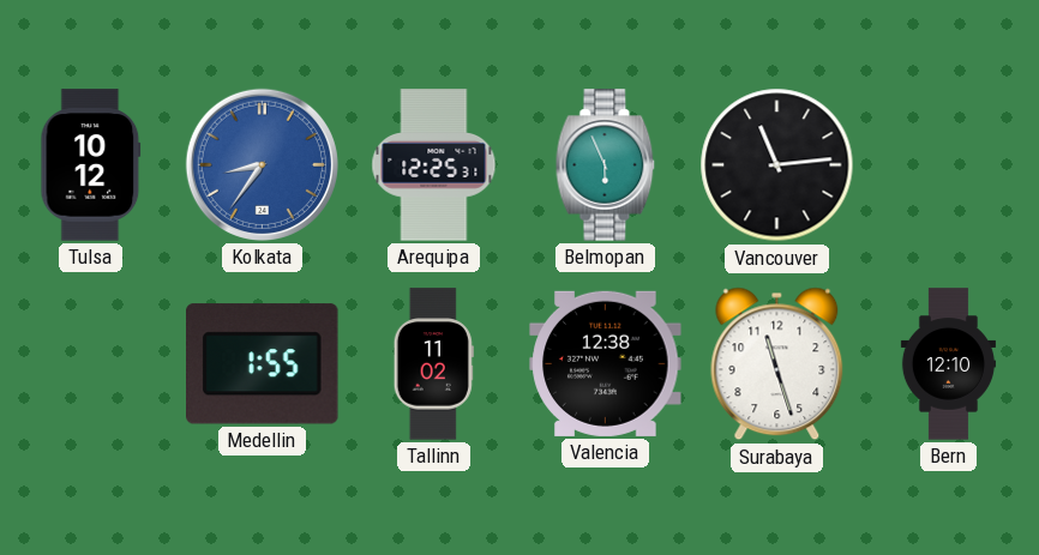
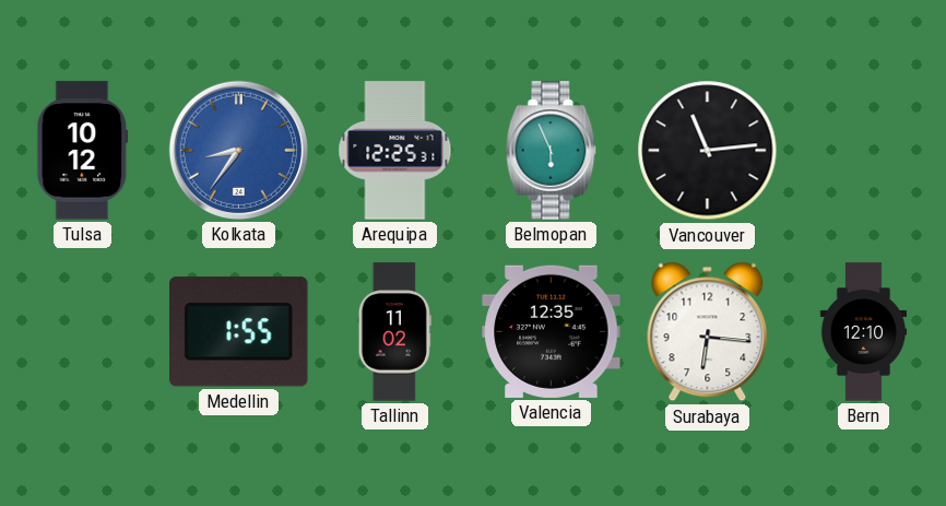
Valencia: 12:38 -> 12:35
Surabaya: 11:27 -> 6:16
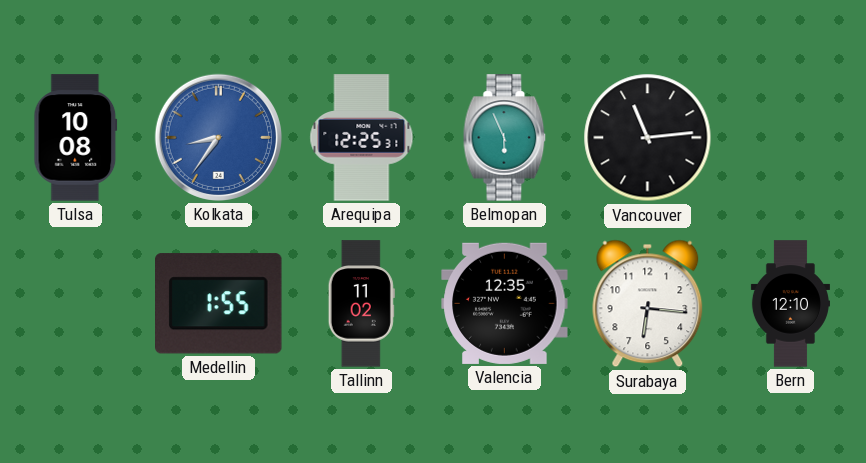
Tulsa: 10:12 -> 10:08
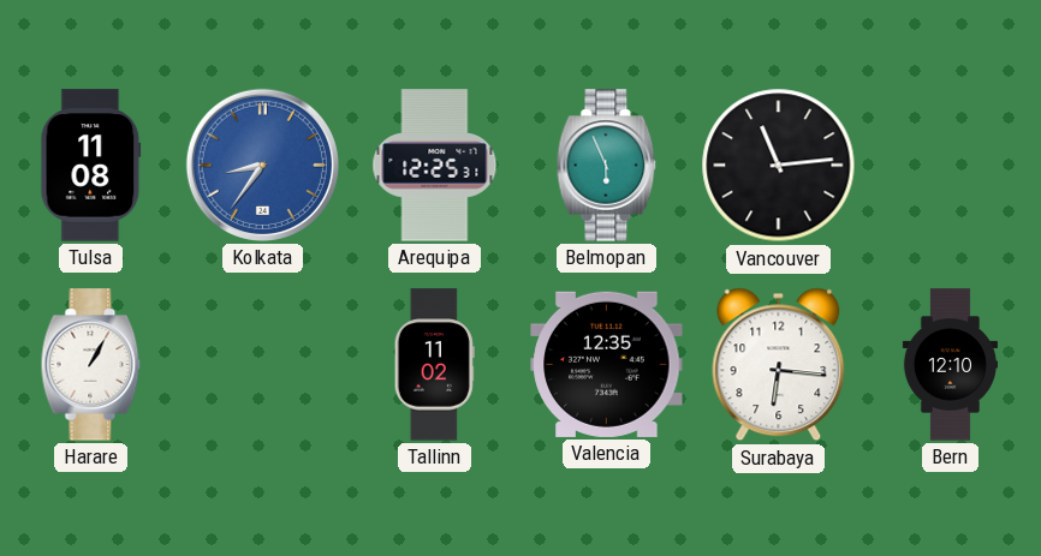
Tulsa: 10:08 -> 11:08
Harare: none -> 1:05
Medellin: 1:55 -> none
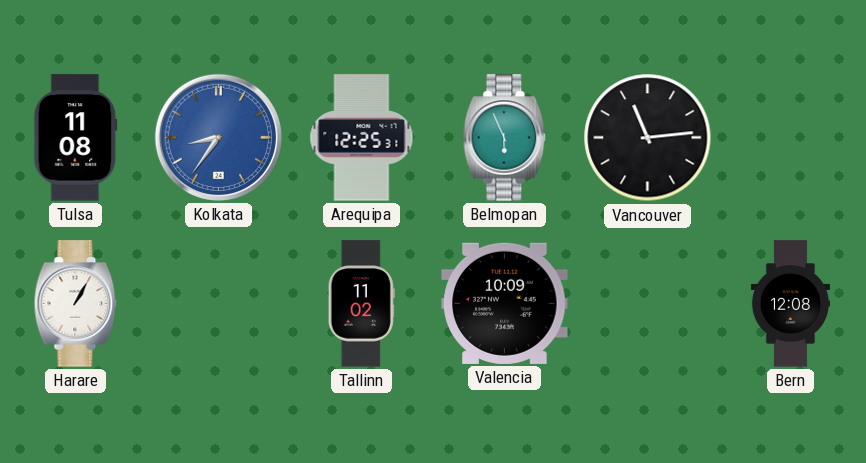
Valencia: 12:35 -> 10:09
Surabaya: 6:16 -> none
Bern: 12:10 -> 12:08
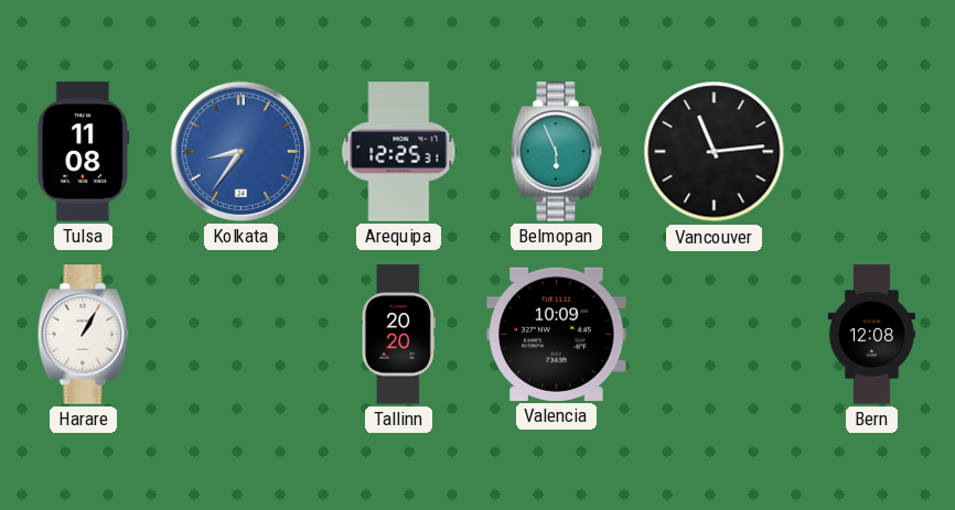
Tallinn: 11:02 -> 20:20
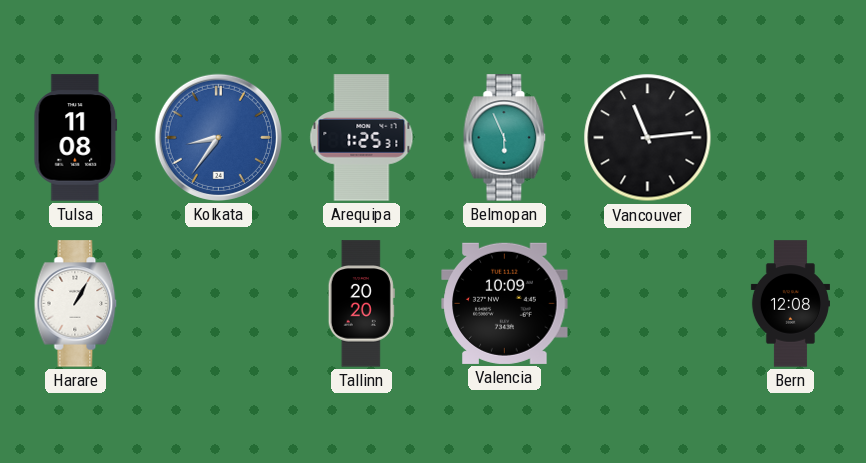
Arequipa: 12:25 -> 1:25
